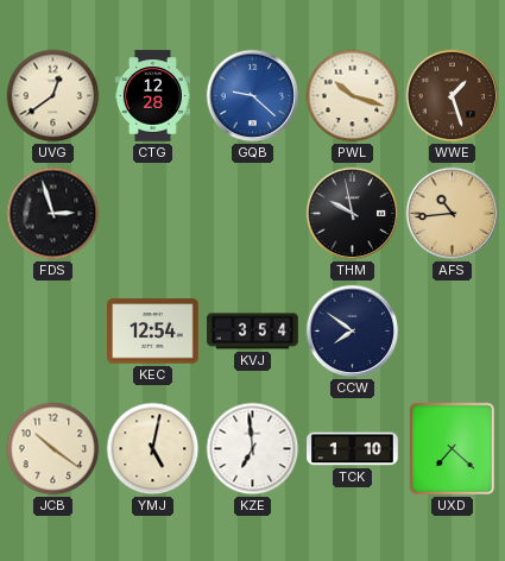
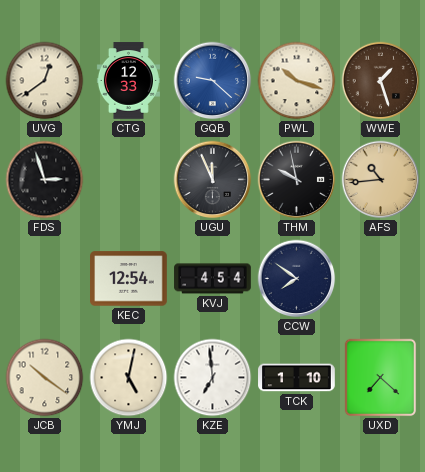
CTG: 12:28 -> 12:33
UGU: none -> 11:56
KVJ: 3:54 -> 4:54
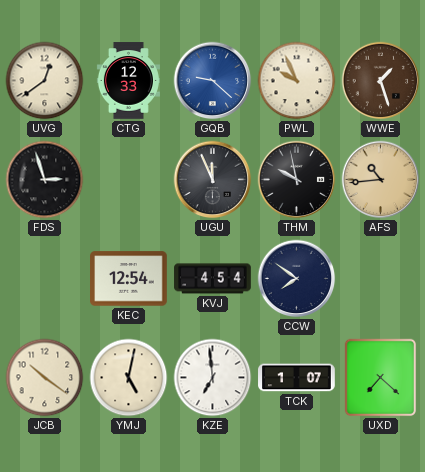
PWL: 10:18 -> 9:56
TCK: 1:10 -> 1:07
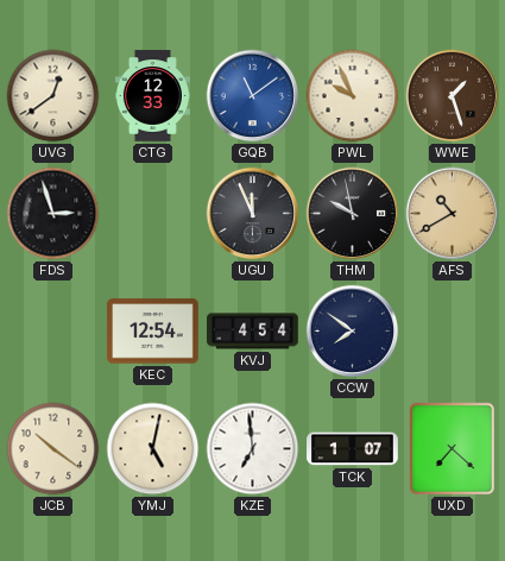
GQB: 9:22 -> 11:09
AFS: 10:44 -> 10:40
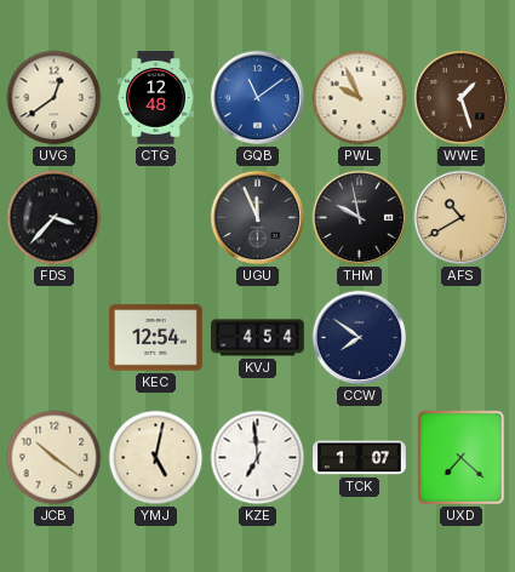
CTG: 12:33 -> 12:48
FDS: 2:57 -> 3:37
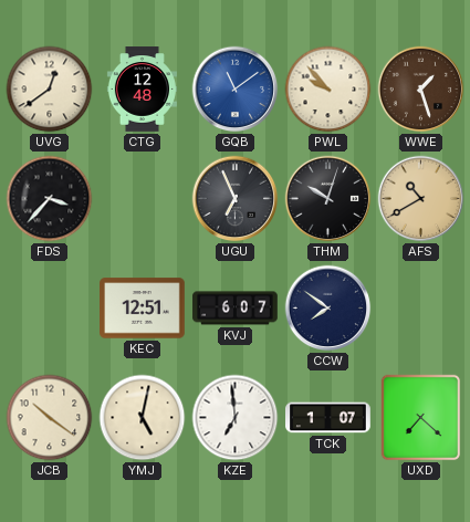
PWL: 9:56 -> 9:53
UGU: 11:56 -> 6:56
THM: 9:58 -> 10:03
KEC: 12:54 -> 12:51
KVJ: 4:54 -> 6:07
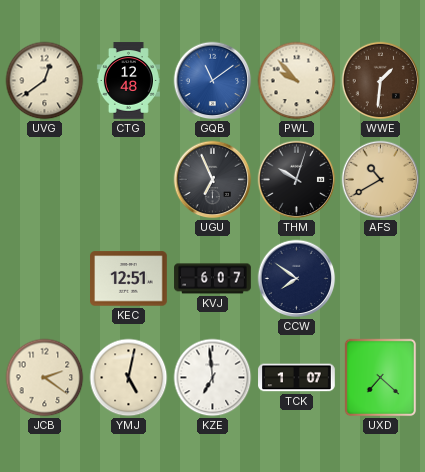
WWE: 1:27 -> 1:31
FDS: 3:37 -> none
JCB: 10:21 -> 2:21
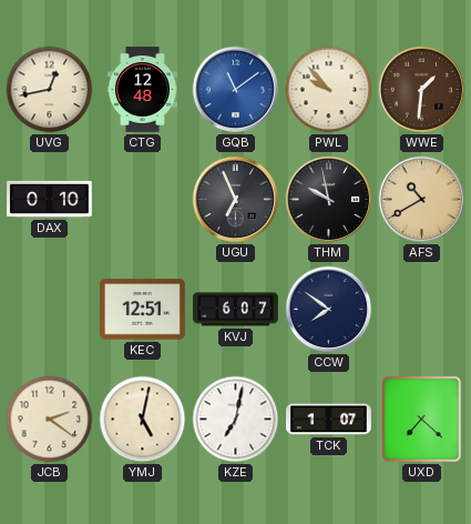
UVG: 12:39 -> 12:43
DAX: none -> 0:10
THM: 10:03 -> 9:58
KZE: 6:59 -> 7:02
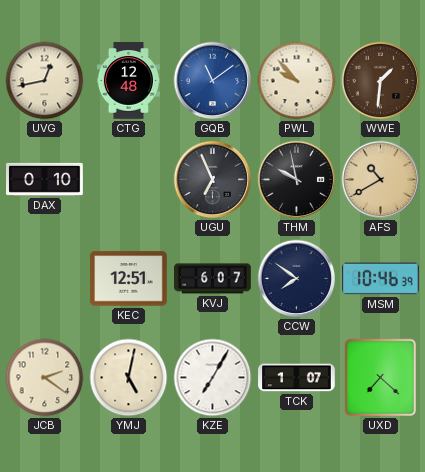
MSM: none -> 10:46
KZE: 7:02 -> 7:05
